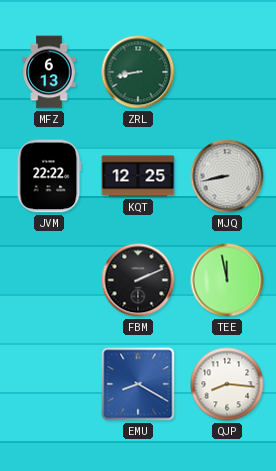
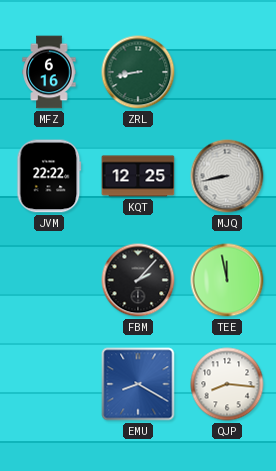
MFZ: 6:13 -> 6:16
FBM: 2:11 -> 2:07
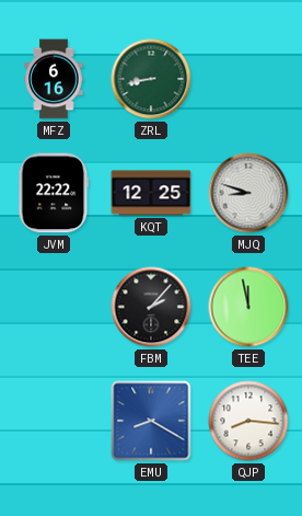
MJQ: 8:43 -> 8:48
